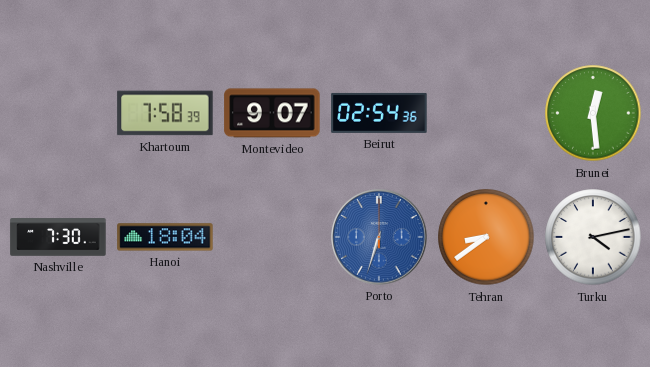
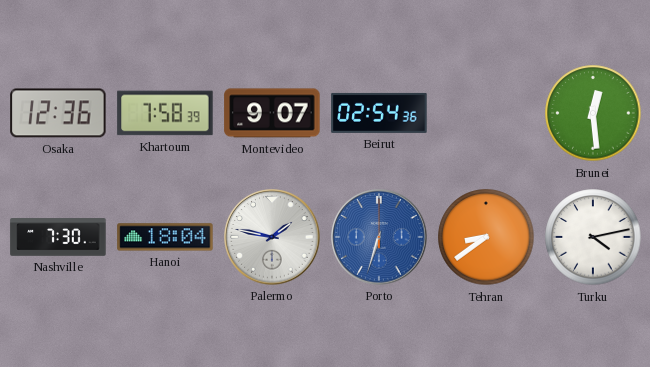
Osaka: none -> 12:36
Palermo: none -> 1:47
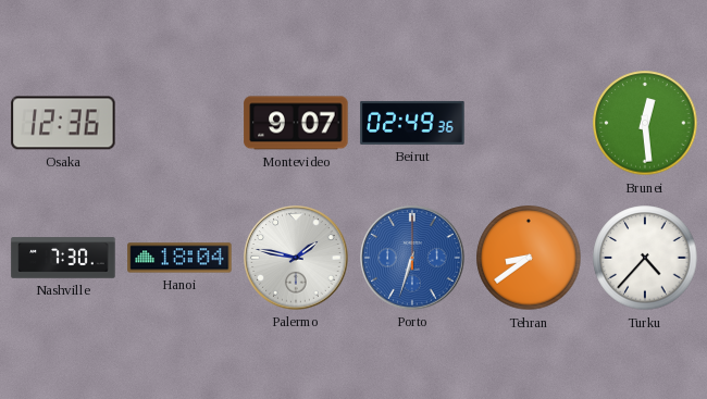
Khartoum: 7:58 -> none
Beirut: 02:54 -> 02:49
Turku: 4:13 -> 4:37
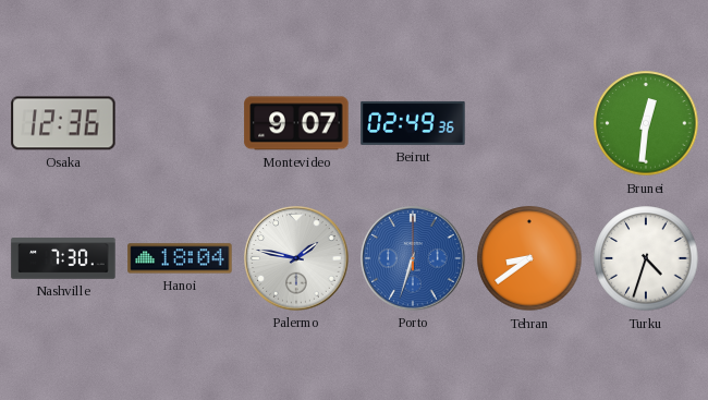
Brunei: 12:29 -> 12:31
Turku: 4:37 -> 4:33
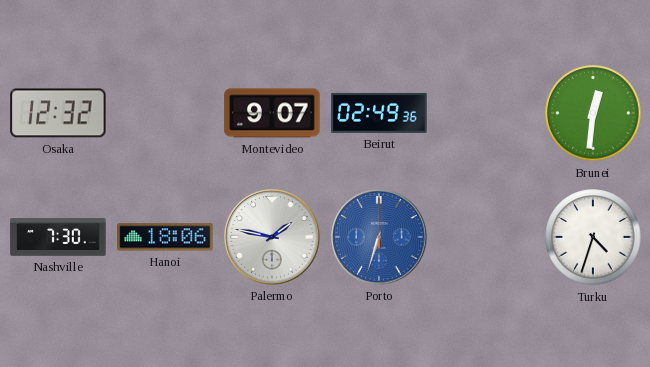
Osaka: 12:36 -> 12:32
Hanoi: 18:04 -> 18:06
Tehran: 8:39 -> none
